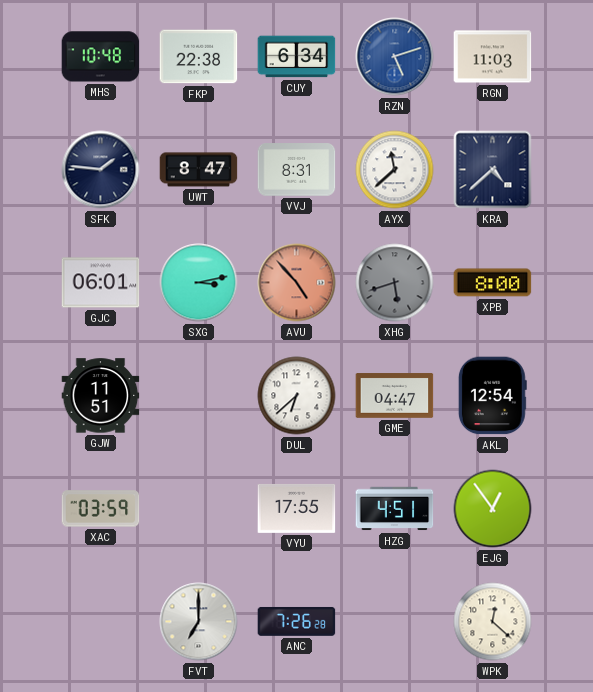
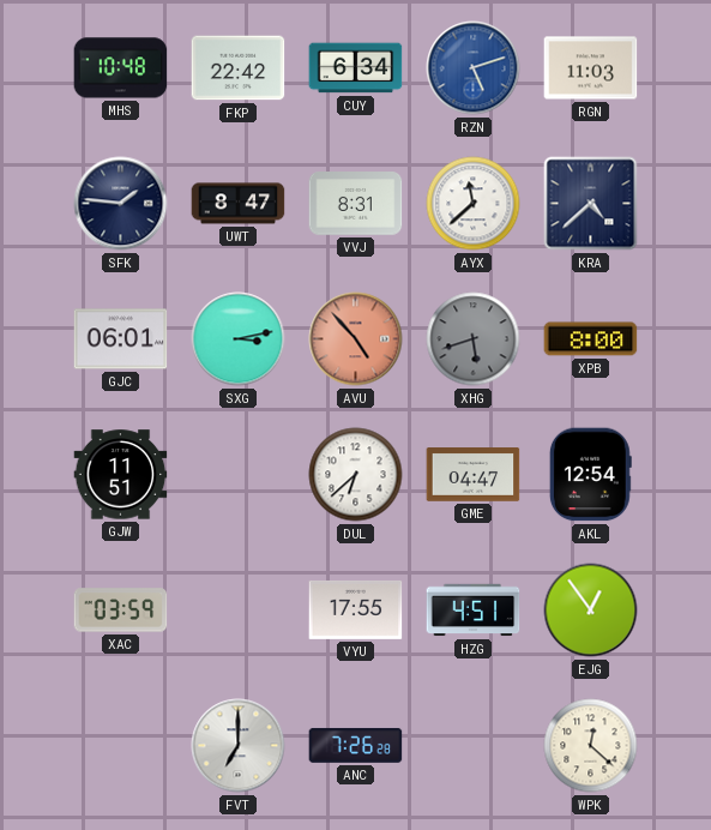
FKP: 22:38 -> 22:42
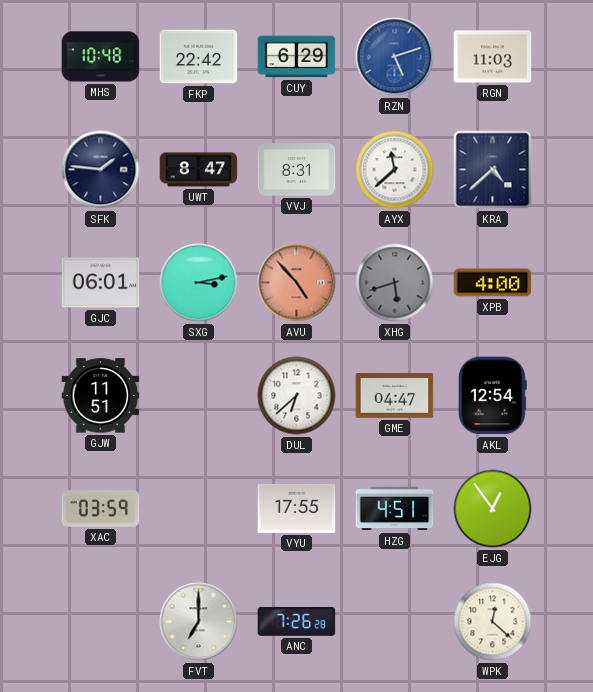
CUY: 6:34 -> 6:29
XPB: 8:00 -> 4:00
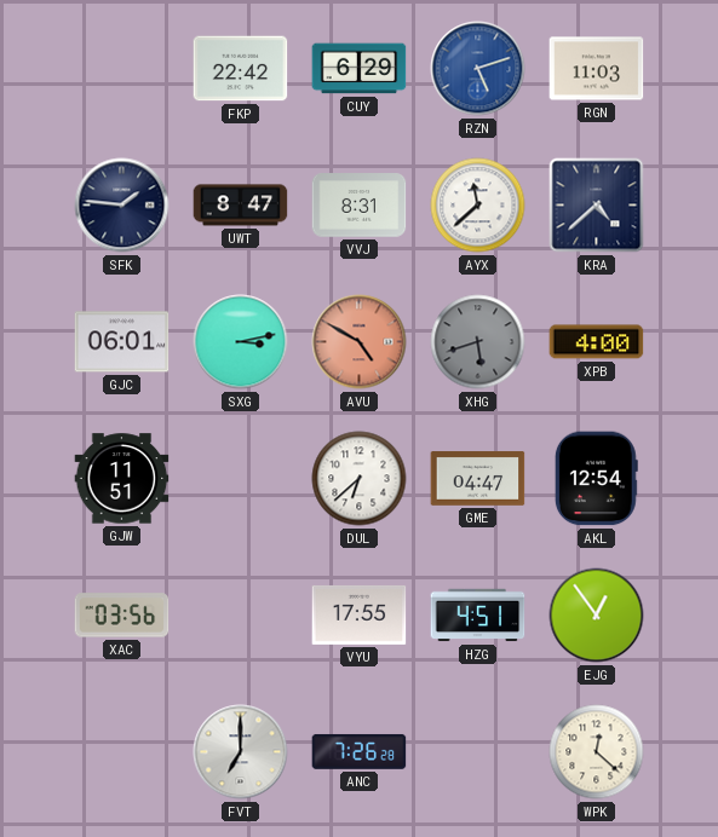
MHS: 10:48 -> none
AVU: 4:53 -> 4:50
XAC: 03:59 -> 03:56
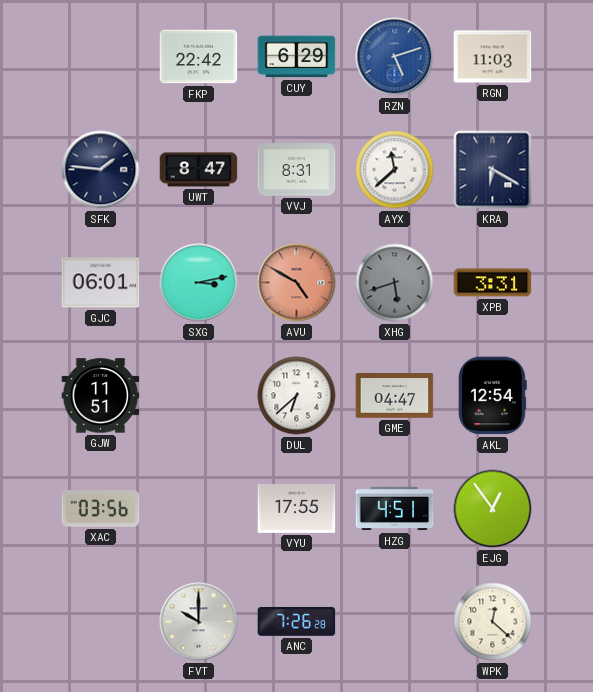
KRA: 4:38 -> 6:20
XPB: 4:00 -> 3:31
FVT: 7:00 -> 10:00
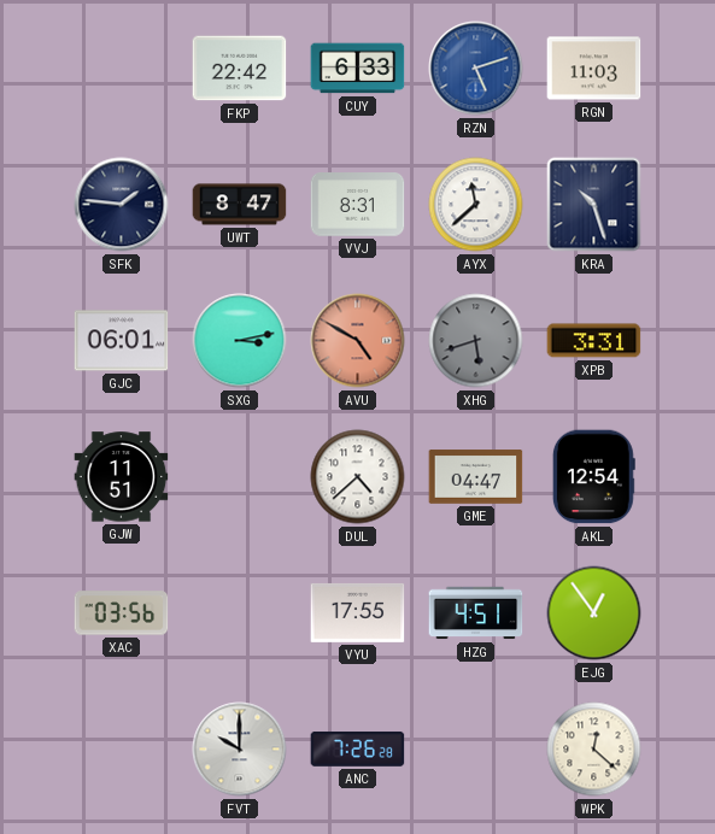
CUY: 6:29 -> 6:33
KRA: 6:20 -> 10:27
DUL: 6:38 -> 4:38
